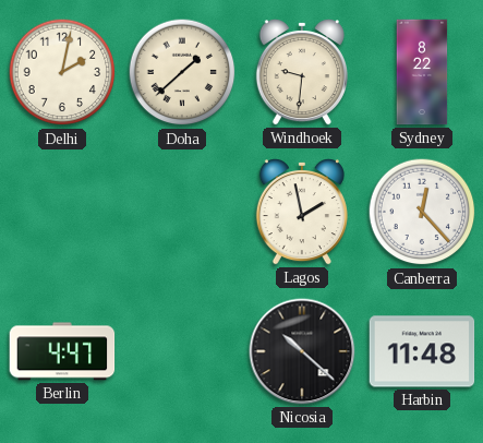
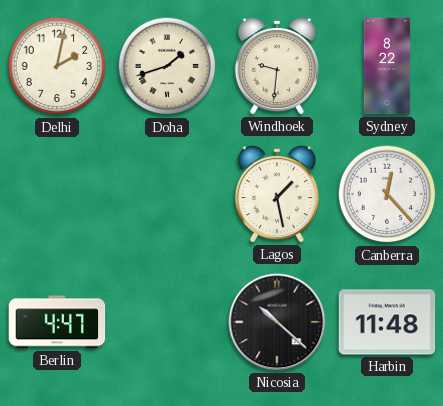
Doha: 1:38 -> 1:42
Lagos: 1:58 -> 1:28
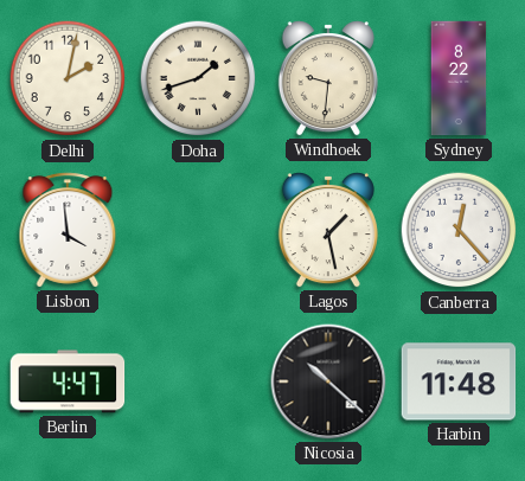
Lisbon: none -> 3:59
